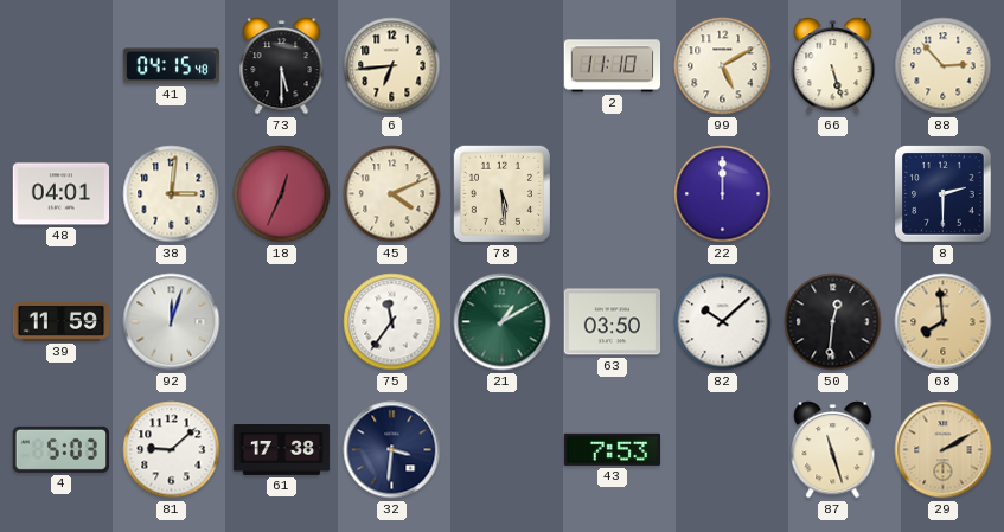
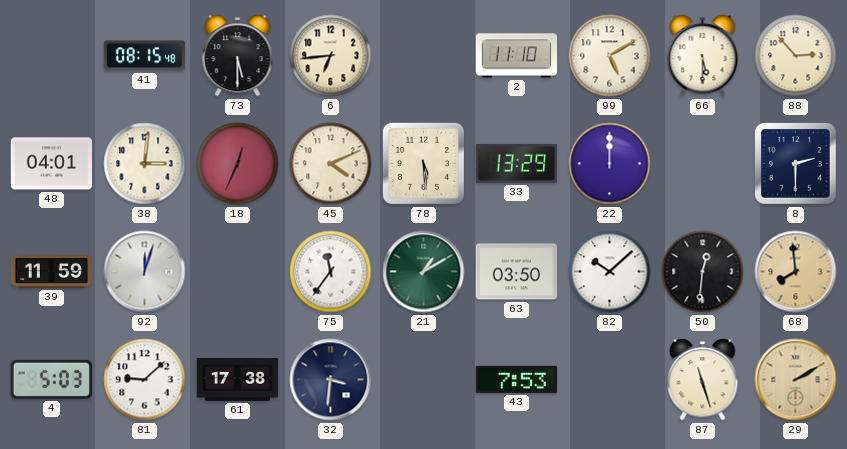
41: 04:15 -> 08:15
66: 5:27 -> 5:30
33: none -> 13:29
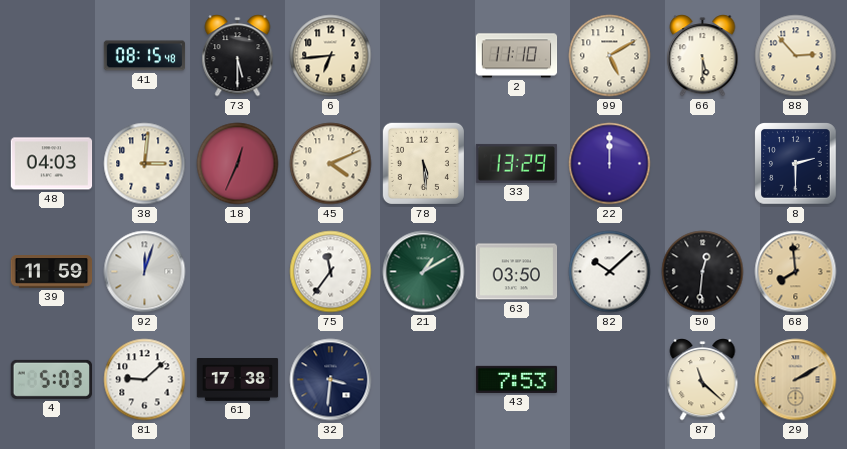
48: 04:01 -> 04:03
87: 11:27 -> 11:22
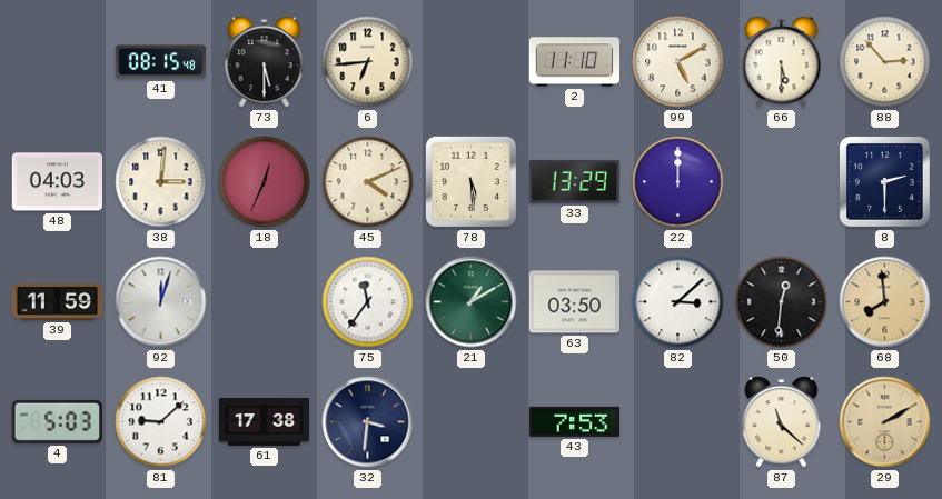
82: 10:08 -> 3:08
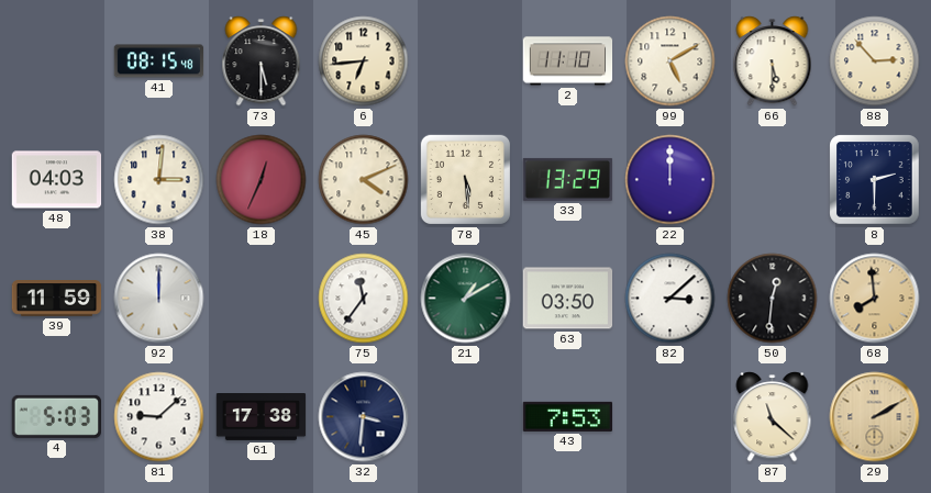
92: 12:03 -> 12:00
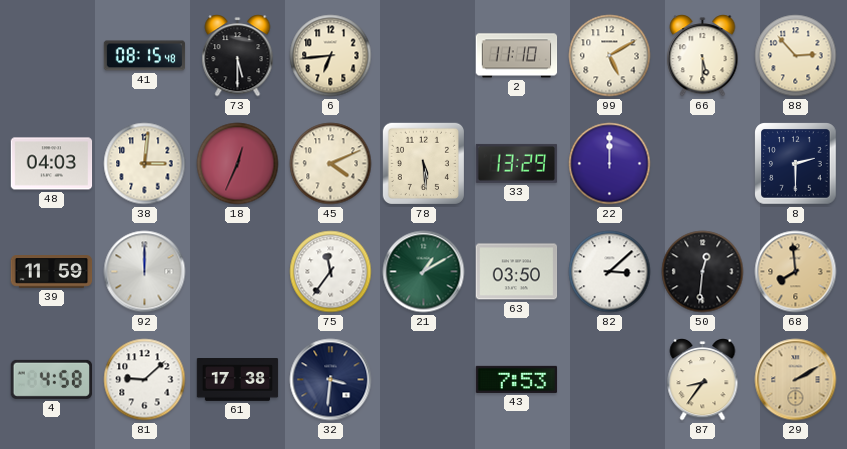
4: 5:03 -> 4:58
87: 11:22 -> 8:36
